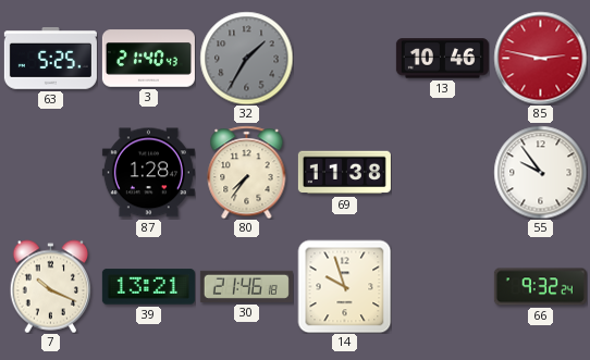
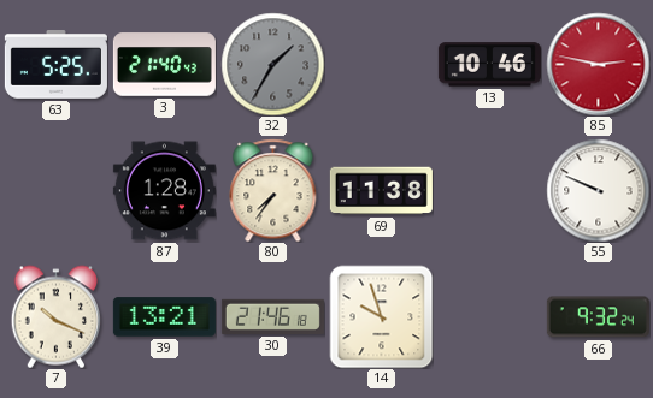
55: 9:54 -> 9:49
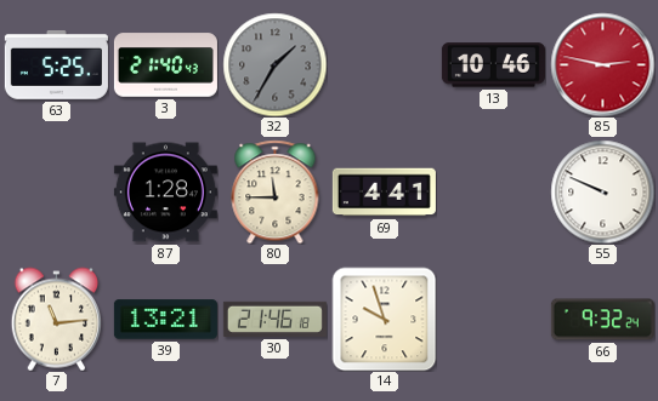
80: 7:36 -> 11:45
69: 11:38 -> 4:41
7: 10:19 -> 11:14
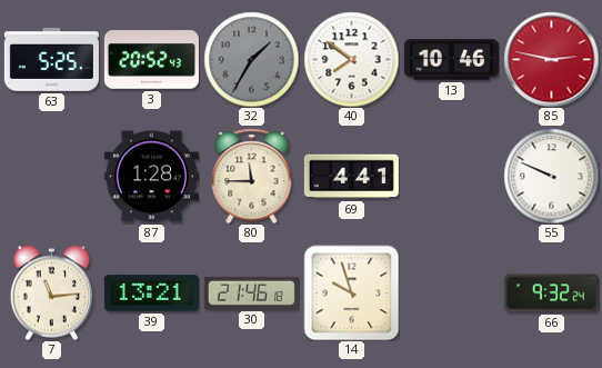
3: 21:40 -> 20:52
40: none -> 7:51
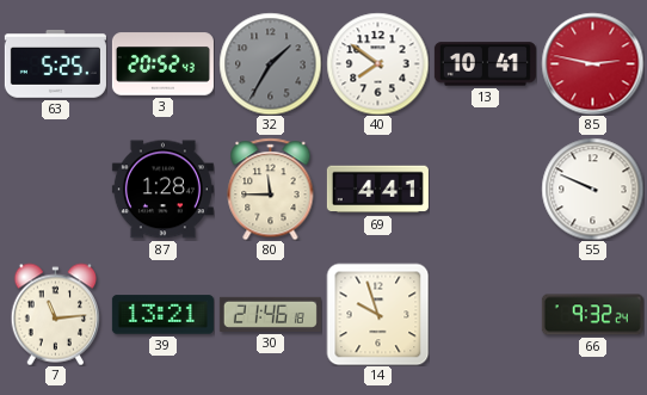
13: 10:46 -> 10:41
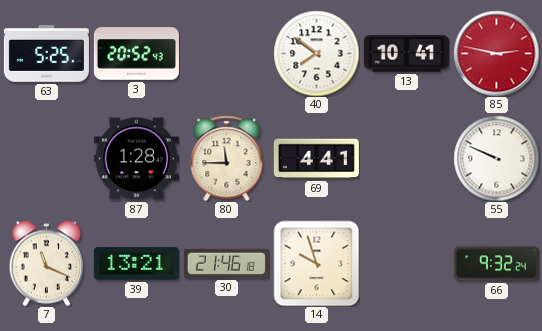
32: 1:35 -> none
7: 11:14 -> 11:19
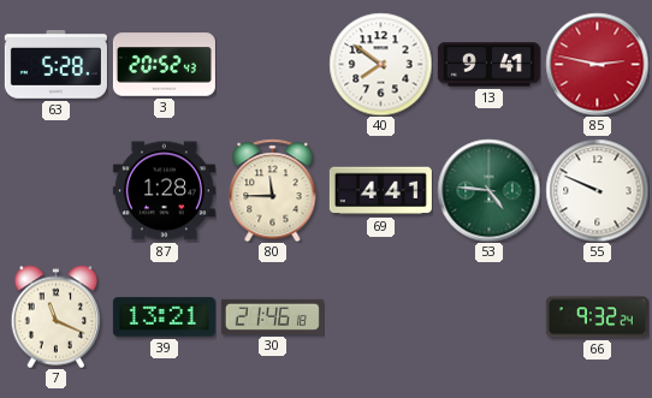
63: 5:25 -> 5:28
13: 10:41 -> 9:41
53: none -> 4:46
14: 9:57 -> none
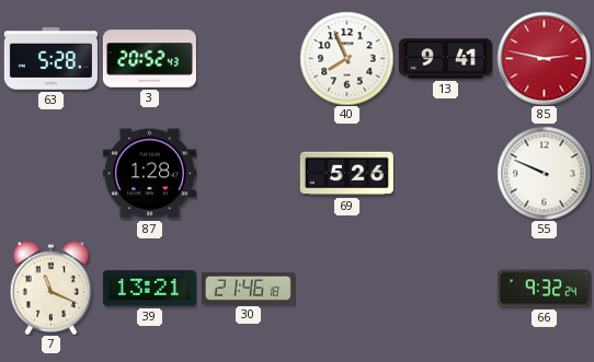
40: 7:51 -> 7:56
80: 11:45 -> none
69: 4:41 -> 5:26
53: 4:46 -> none
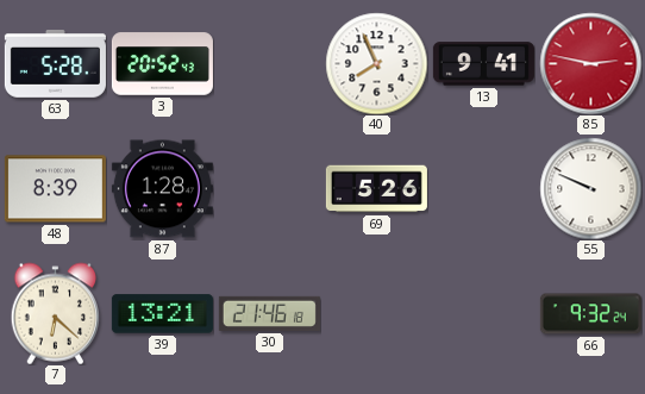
48: none -> 8:39
7: 11:19 -> 6:22
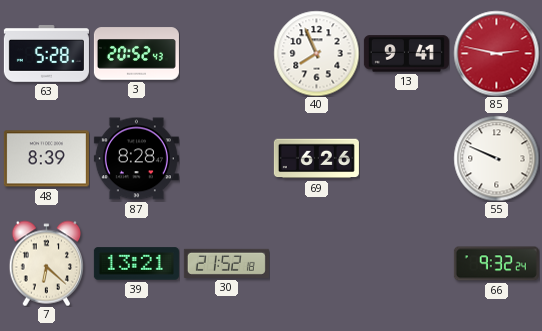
87: 1:28 -> 8:28
69: 5:26 -> 6:26
30: 21:46 -> 21:52
